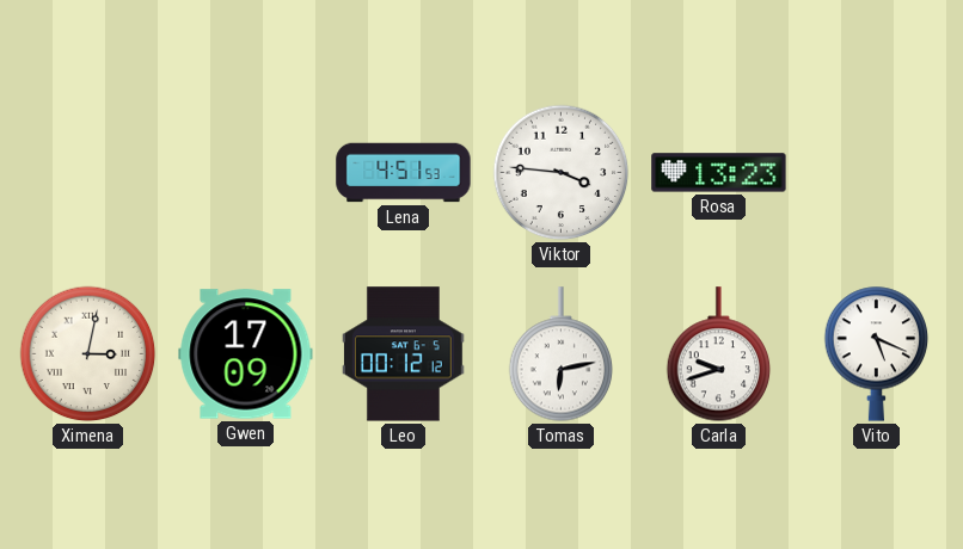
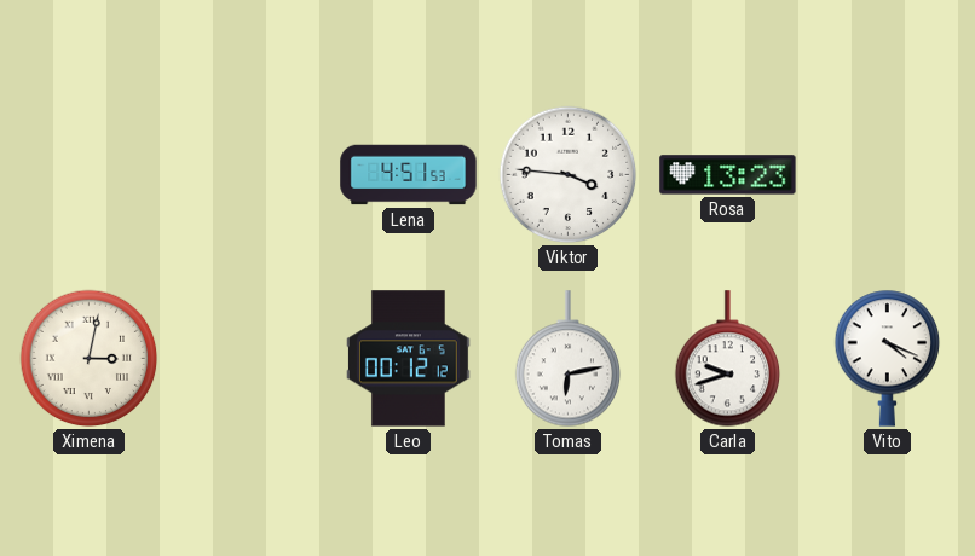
Gwen: 17:09 -> none
Vito: 5:19 -> 4:19
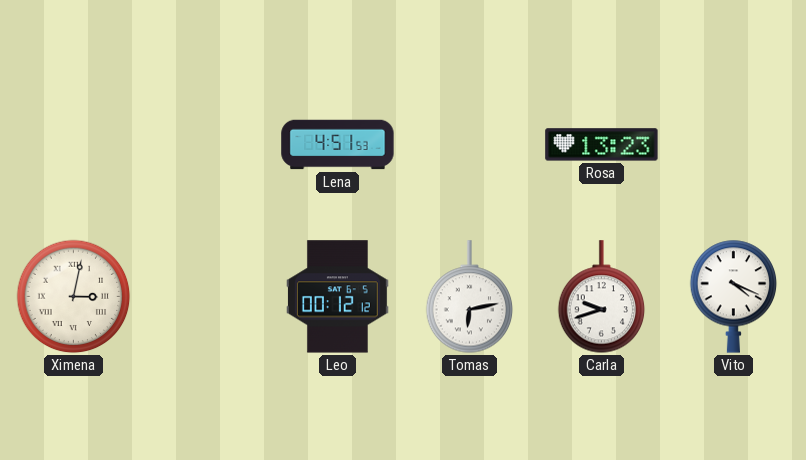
Viktor: 3:46 -> none
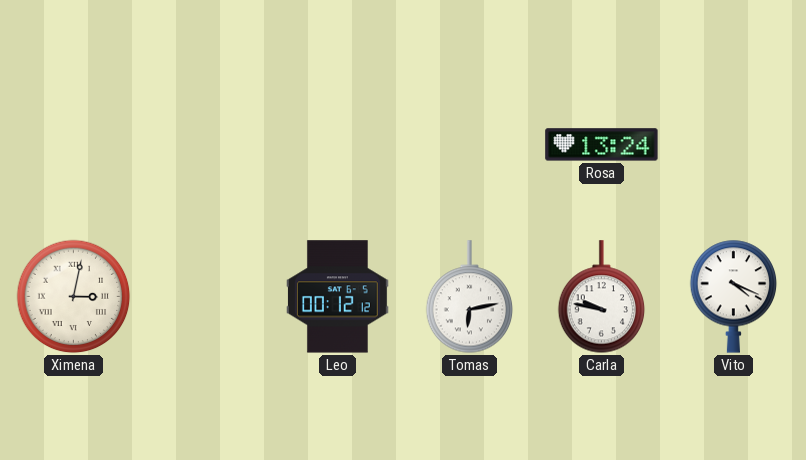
Lena: 4:51 -> none
Rosa: 13:23 -> 13:24
Carla: 9:42 -> 9:47
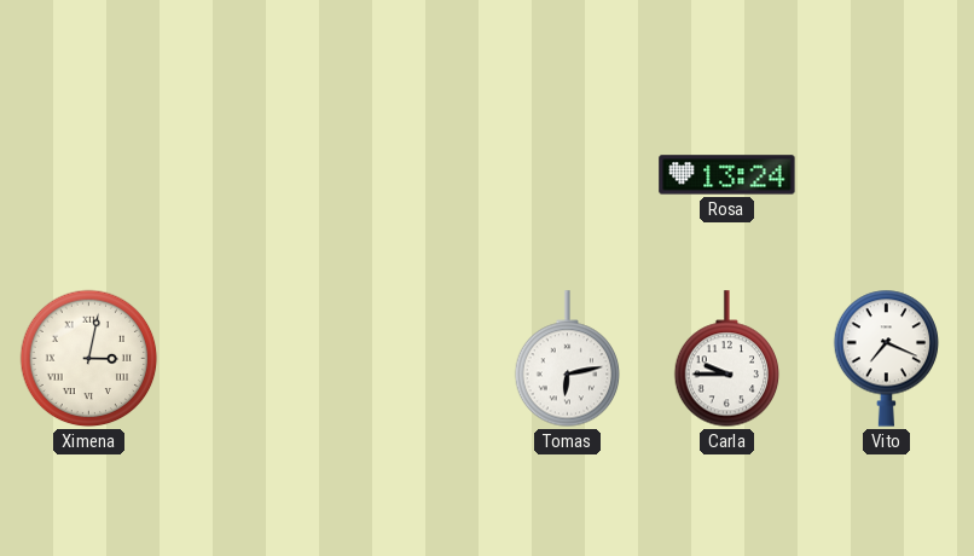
Leo: 00:12 -> none
Carla: 9:47 -> 9:45
Vito: 4:19 -> 7:19
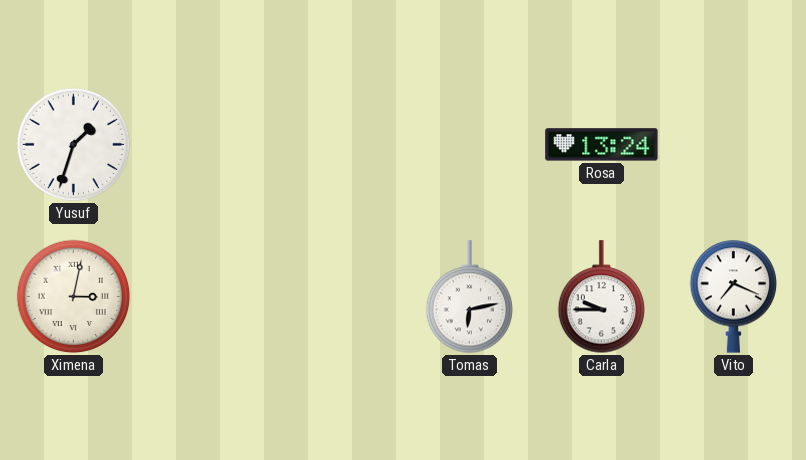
Yusuf: none -> 1:33
